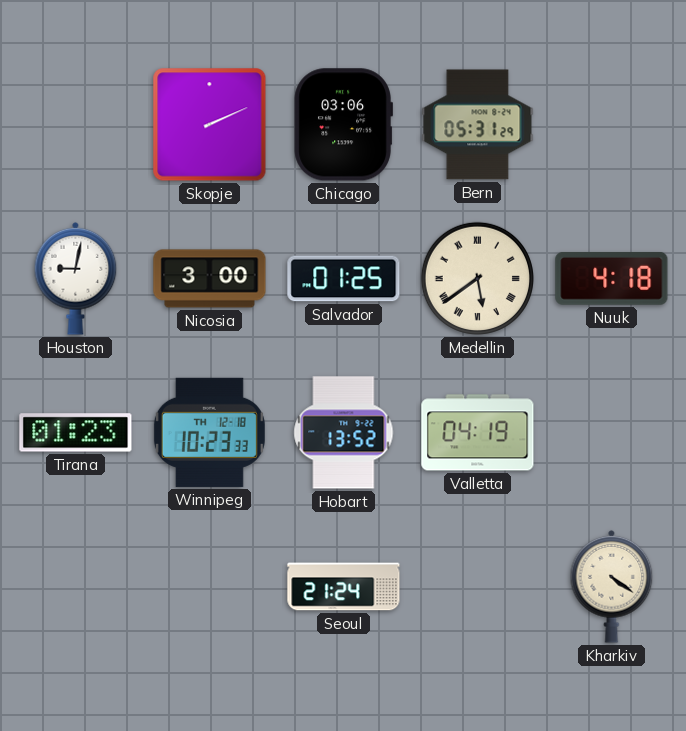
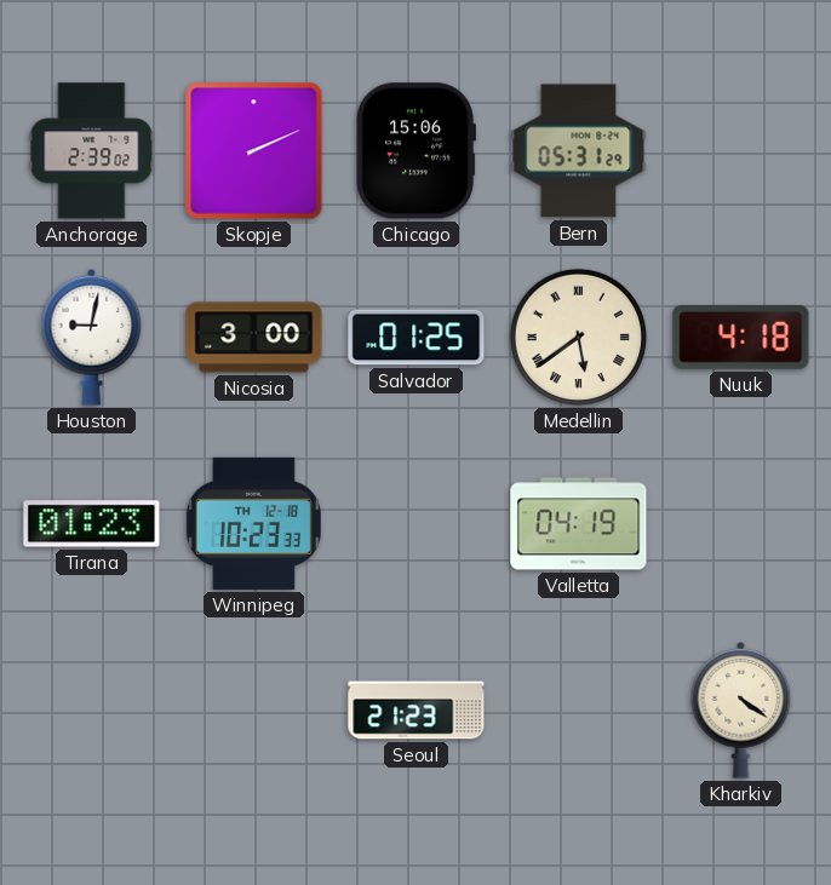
Anchorage: none -> 2:39
Chicago: 03:06 -> 15:06
Hobart: 13:52 -> none
Seoul: 21:24 -> 21:23
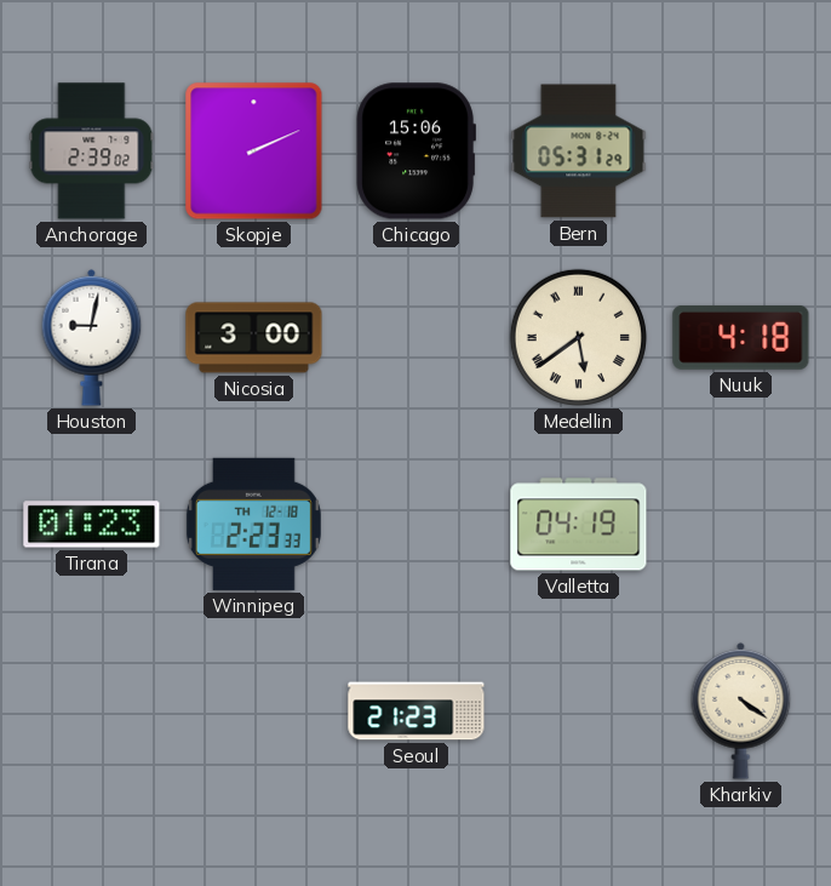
Salvador: 01:25 -> none
Winnipeg: 10:23 -> 2:23
